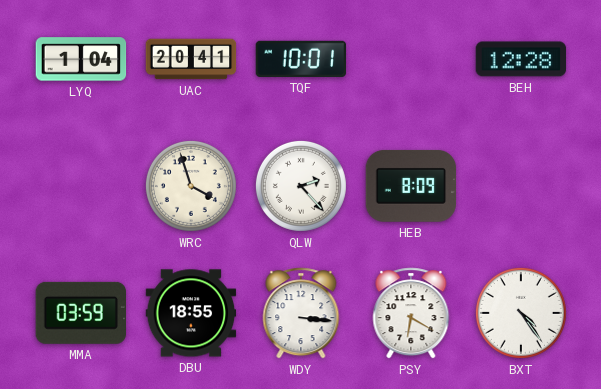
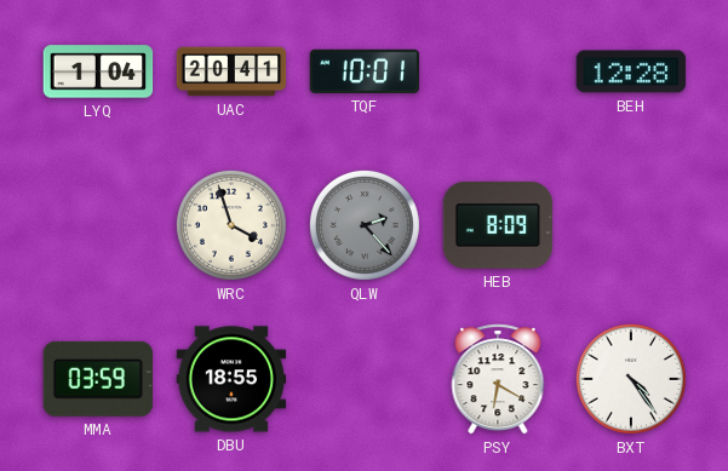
QLW dial: white -> grey
WDY: 3:16 -> none
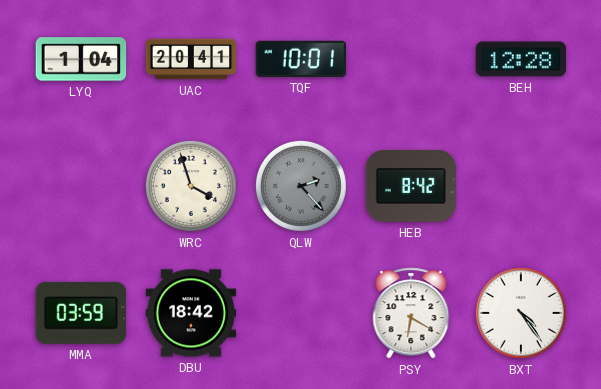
HEB: 8:09 -> 8:42
DBU: 18:55 -> 18:42
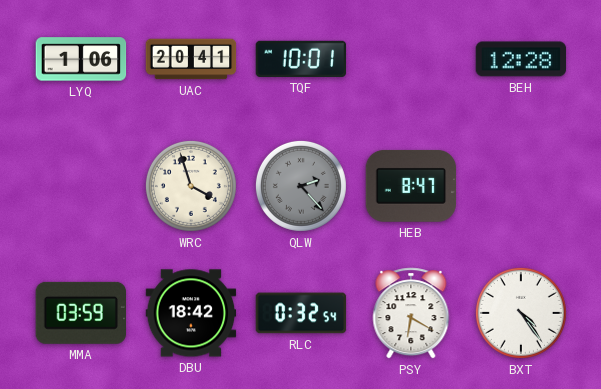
LYQ: 1:04 -> 1:06
HEB: 8:42 -> 8:47
RLC: none -> 0:32
